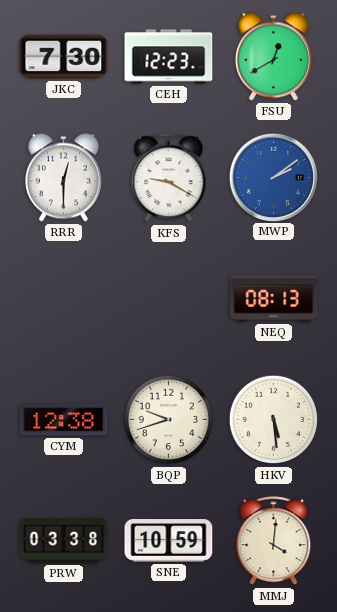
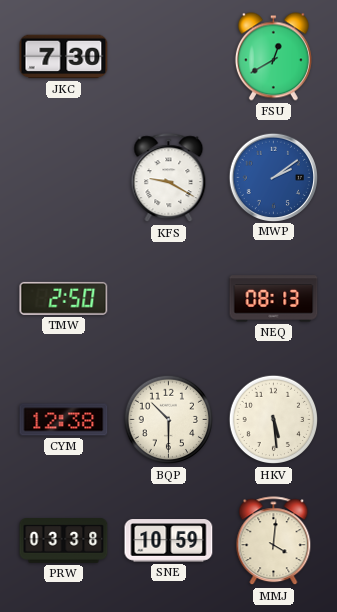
CEH: 12:23 -> none
RRR: 12:30 -> none
TMW: none -> 2:50
BQP: 9:42 -> 10:30
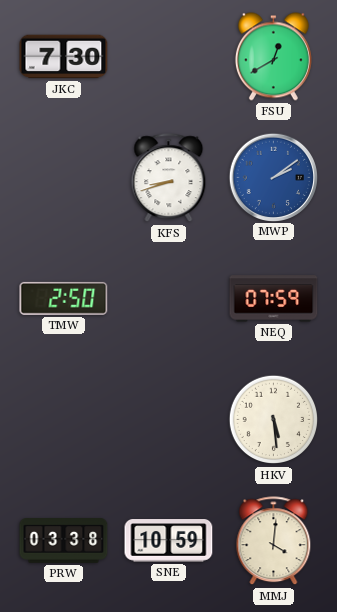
KFS: 9:20 -> 8:42
NEQ: 08:13 -> 07:59
CYM: 12:38 -> none
BQP: 10:30 -> none
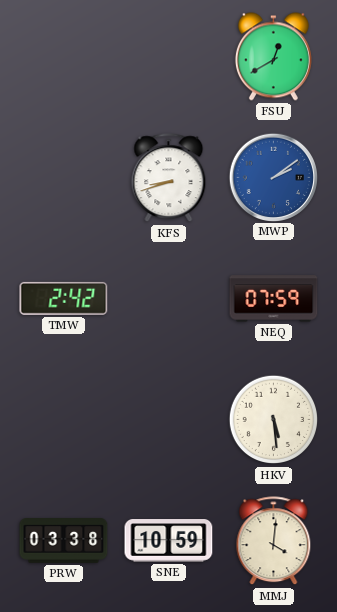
JKC: 7:30 -> none
TMW: 2:50 -> 2:42
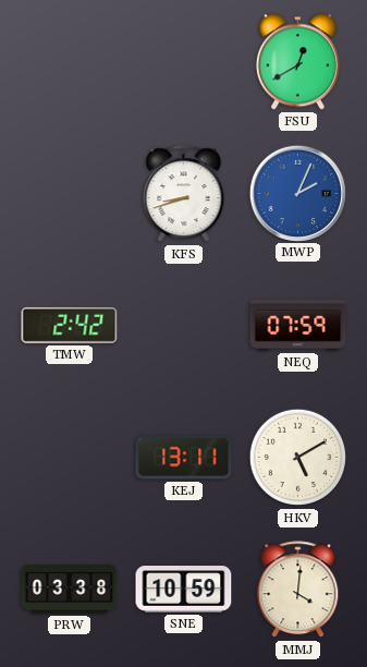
MWP: 2:09 -> 2:04
KEJ: none -> 13:11
HKV: 5:29 -> 5:10
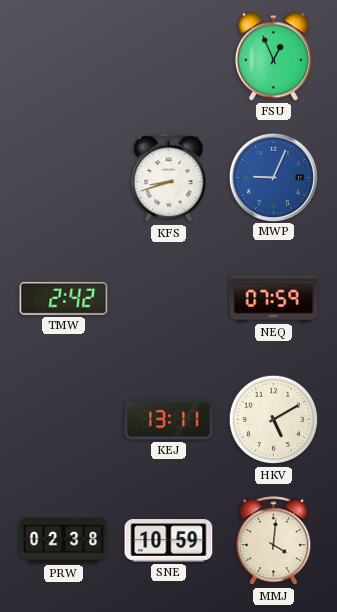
FSU: 12:40 -> 12:56
MWP: 2:04 -> 9:04
PRW: 03:38 -> 02:38
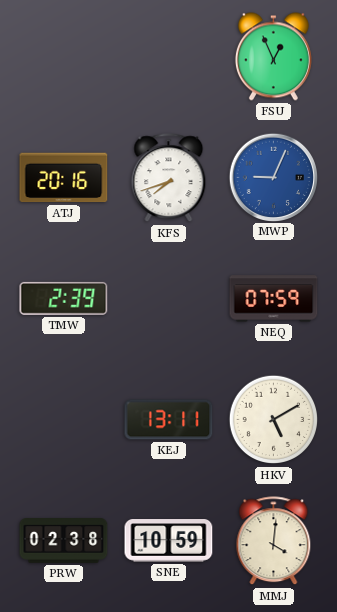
ATJ: none -> 20:16
KFS: 8:42 -> 7:42
TMW: 2:42 -> 2:39
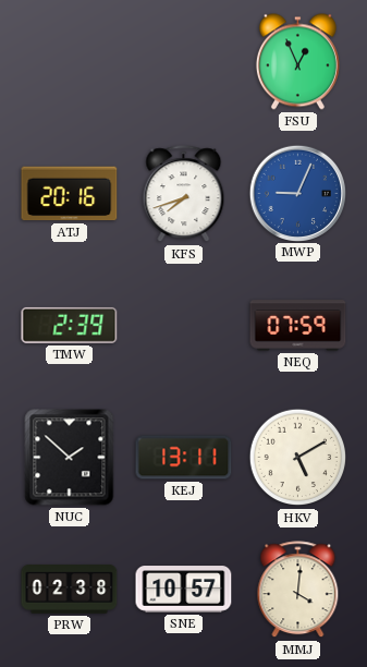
NUC: none -> 1:52
SNE: 10:59 -> 10:57
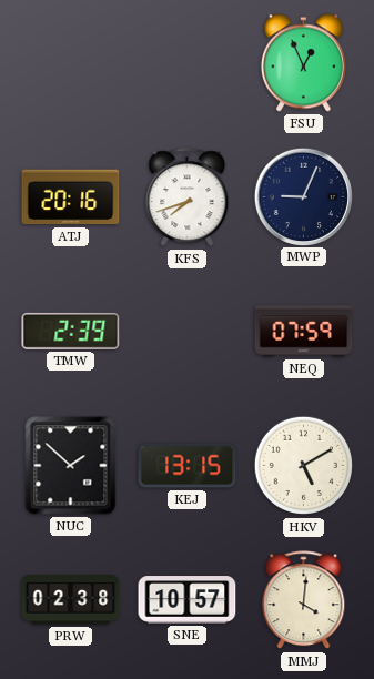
MWP dial: blue -> navy
KEJ: 13:11 -> 13:15
